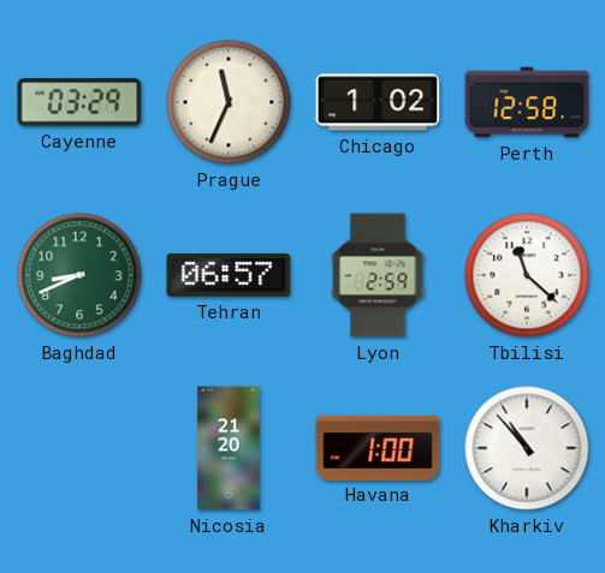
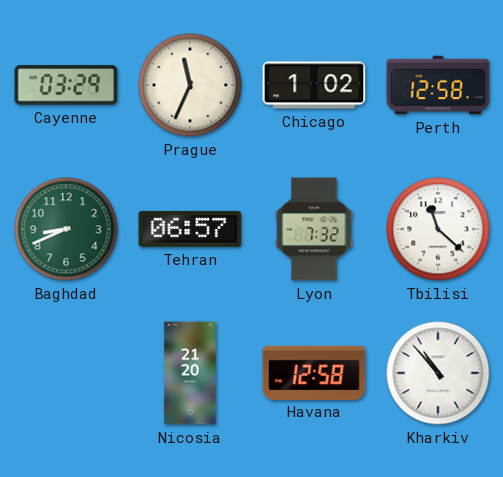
Lyon: 2:59 -> 7:32
Havana: 1:00 -> 12:58
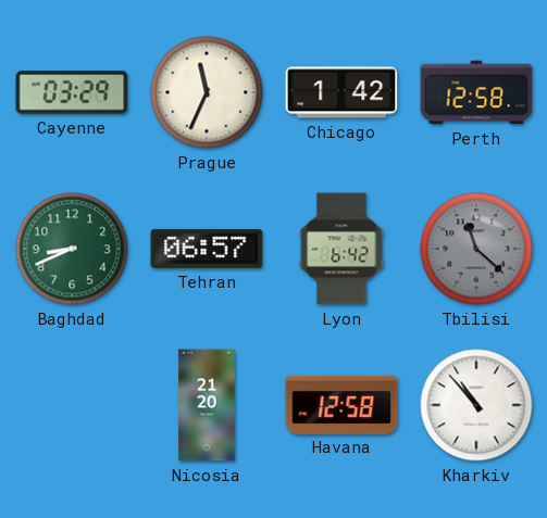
Chicago: 1:02 -> 1:42
Lyon: 7:32 -> 6:42
Tbilisi dial: white -> grey
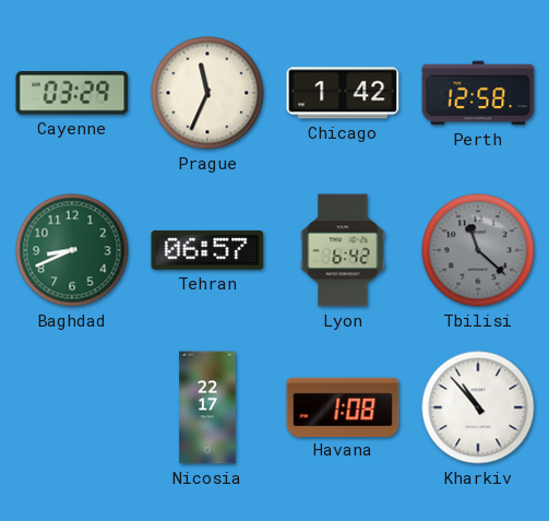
Nicosia: 21:20 -> 22:17
Havana: 12:58 -> 1:08
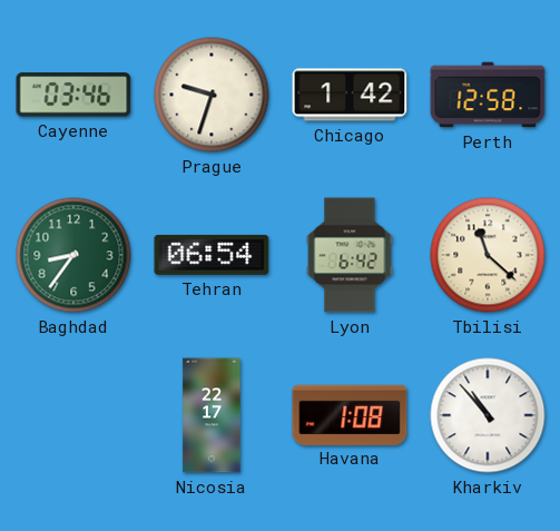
Cayenne: 03:29 -> 03:46
Prague: 11:34 -> 9:33
Baghdad: 8:41 -> 8:36
Tehran: 06:57 -> 06:54
Tbilisi dial: grey -> cream
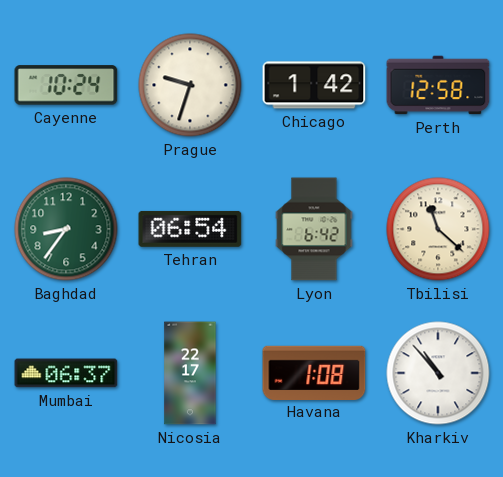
Cayenne: 03:46 -> 10:24
Mumbai: none -> 06:37
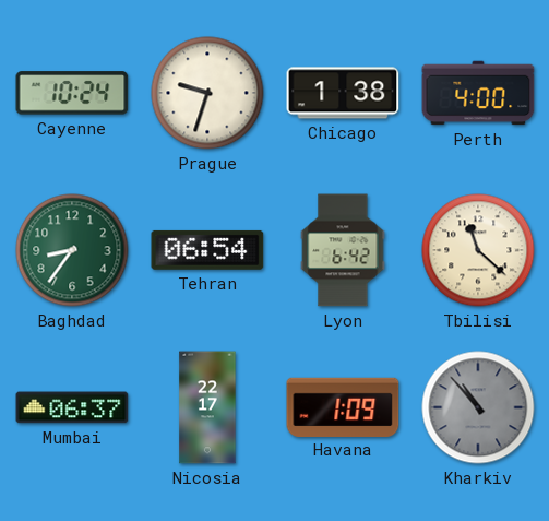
Chicago: 1:42 -> 1:38
Perth: 12:58 -> 4:00
Havana: 1:08 -> 1:09
Kharkiv dial: white -> grey
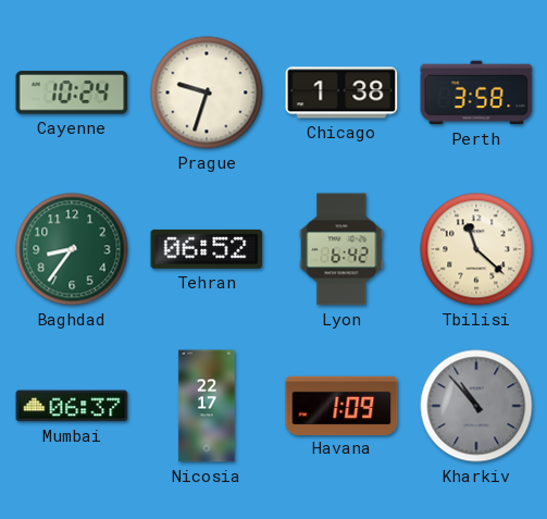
Perth: 4:00 -> 3:58
Tehran: 06:54 -> 06:52
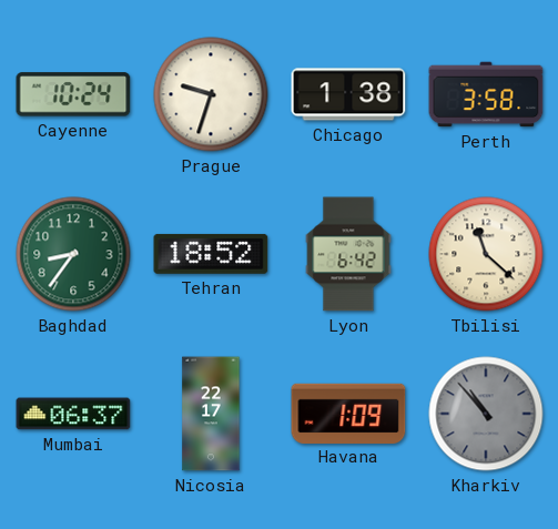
Tehran: 06:52 -> 18:52
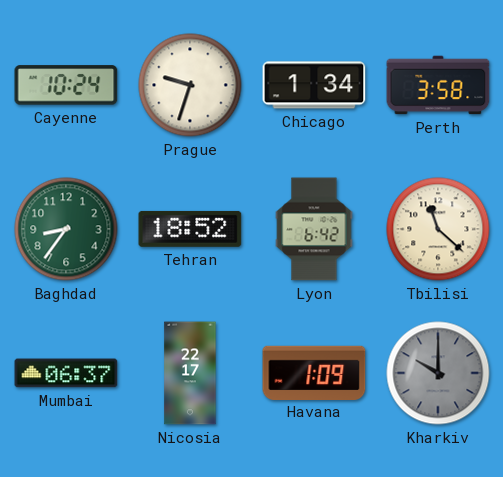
Chicago: 1:38 -> 1:34
Kharkiv: 10:53 -> 10:00
